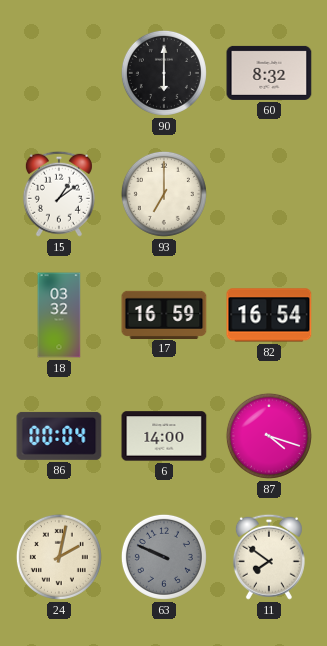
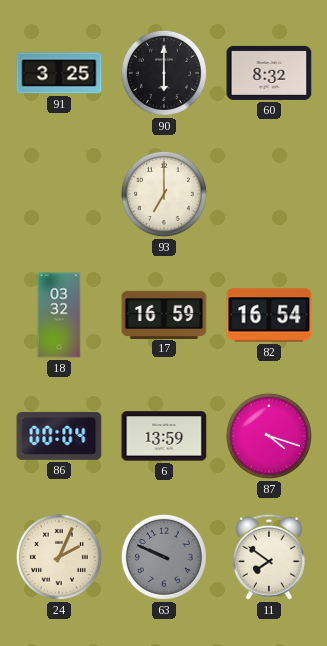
91: none -> 3:25
15: 1:09 -> none
6: 14:00 -> 13:59
24: 2:02 -> 2:04
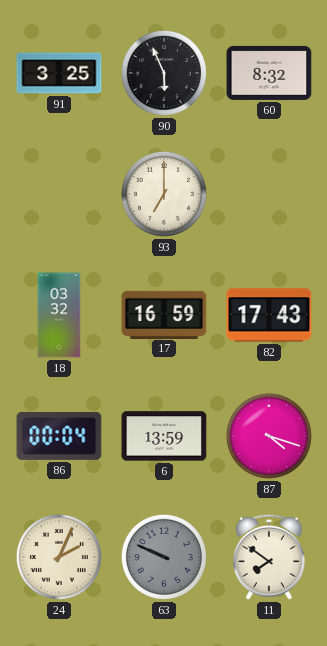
90: 6:00 -> 5:56
82: 16:54 -> 17:43
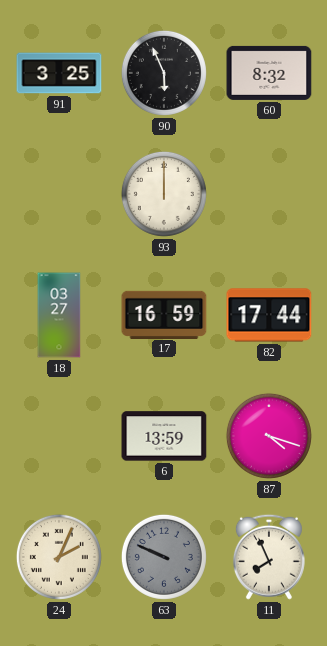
93: 7:00 -> 12:00
18: 03:32 -> 03:27
82: 17:43 -> 17:44
86: 00:04 -> none
11: 7:51 -> 7:56
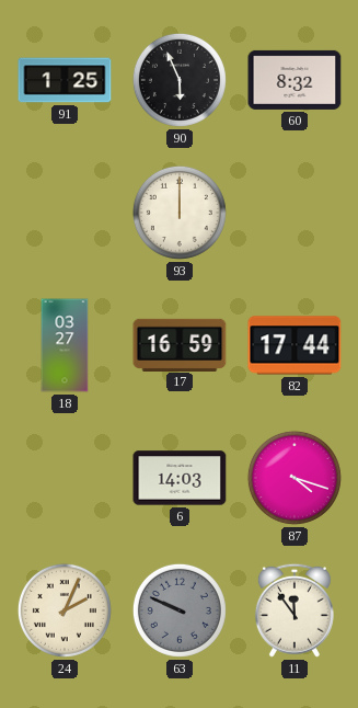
91: 3:25 -> 1:25
6: 13:59 -> 14:03
11: 7:56 -> 11:54
